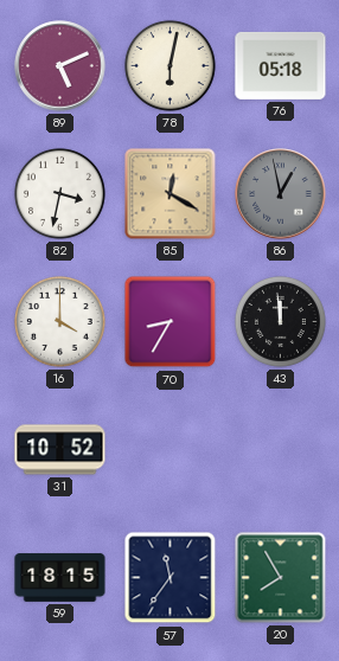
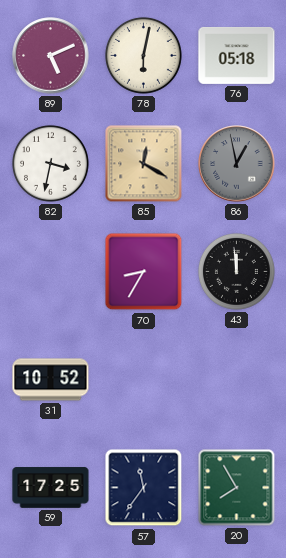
16: 4:00 -> none
59: 18:15 -> 17:25
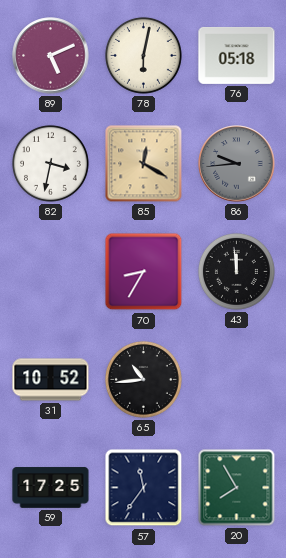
86: 12:58 -> 9:44
65: none -> 10:44
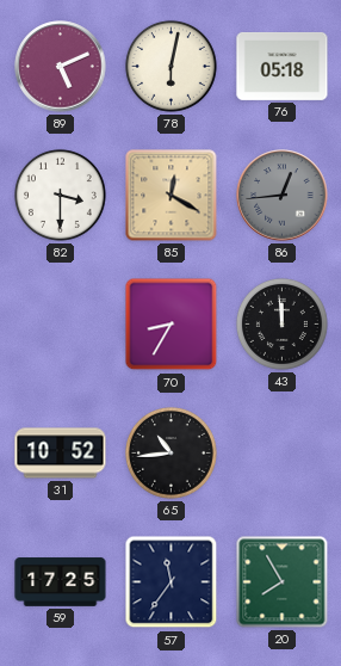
82: 3:32 -> 3:30
86: 9:44 -> 12:44
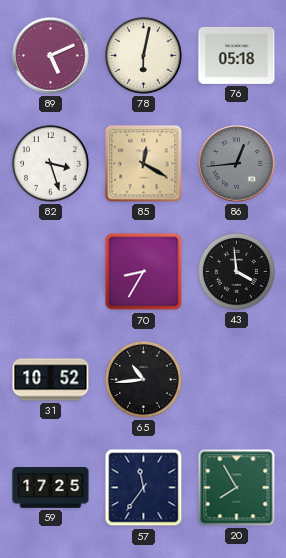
82: 3:30 -> 3:27
43: 11:59 -> 3:59
